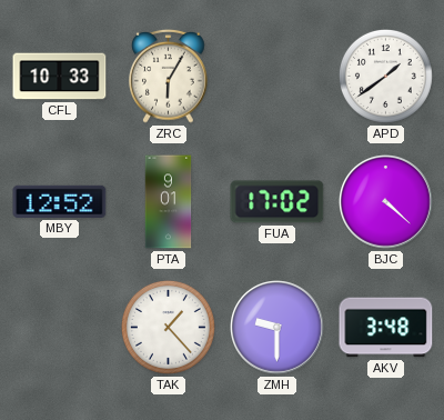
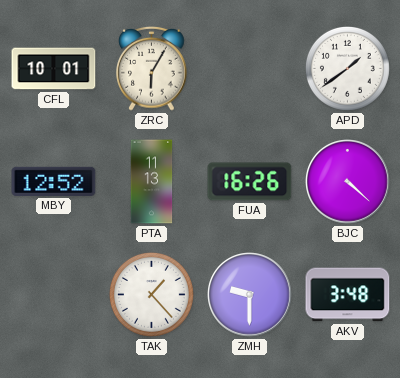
CFL: 10:33 -> 10:01
PTA: 9:01 -> 11:13
FUA: 17:02 -> 16:26
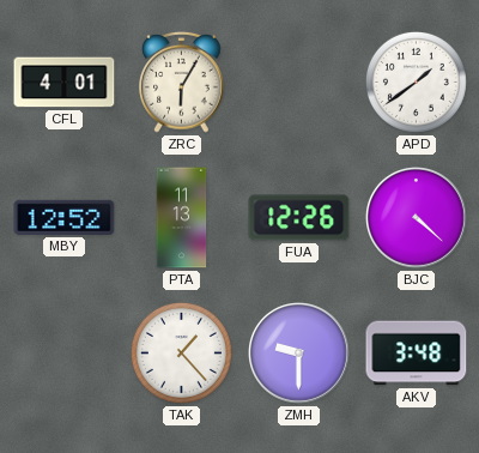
CFL: 10:01 -> 4:01
FUA: 16:26 -> 12:26
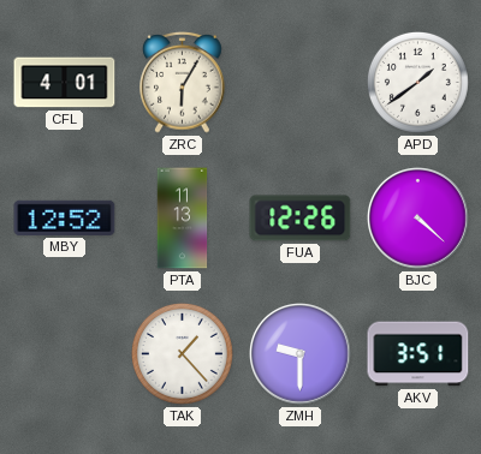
AKV: 3:48 -> 3:51
